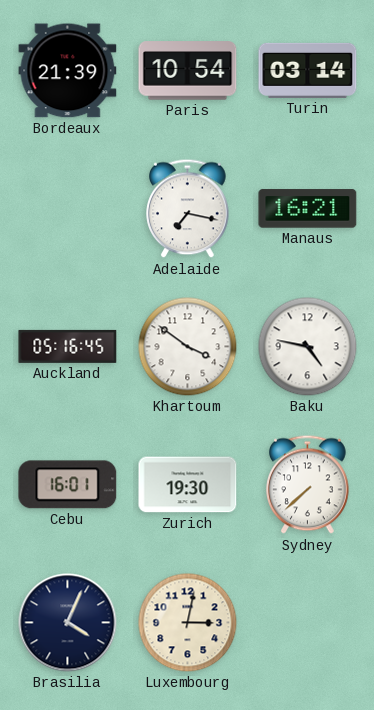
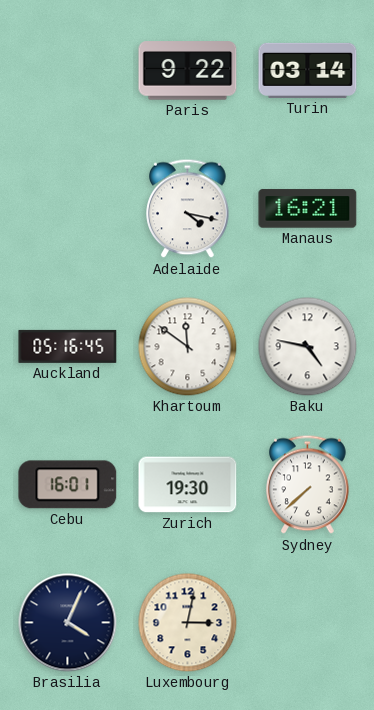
Bordeaux: 21:39 -> none
Paris: 10:54 -> 9:22
Adelaide: 7:17 -> 4:17
Khartoum: 3:51 -> 11:51
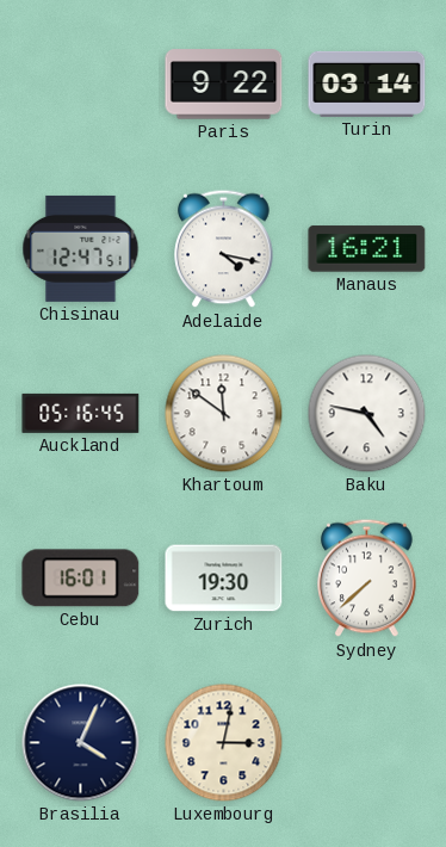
Chisinau: none -> 12:47
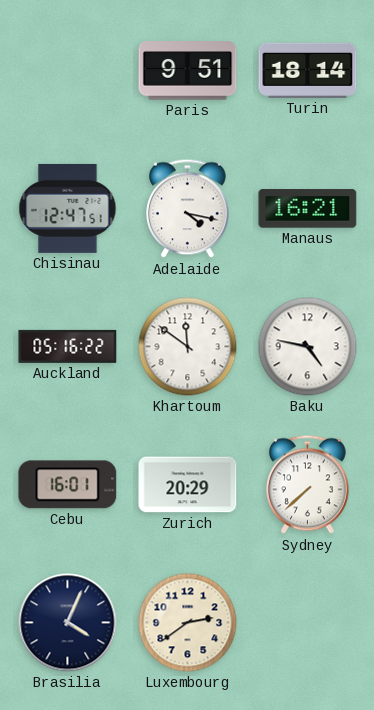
Paris: 9:22 -> 9:51
Turin: 03:14 -> 18:14
Auckland: 05:16:45 -> 05:16:22
Zurich: 19:30 -> 20:29
Luxembourg: 3:02 -> 2:39
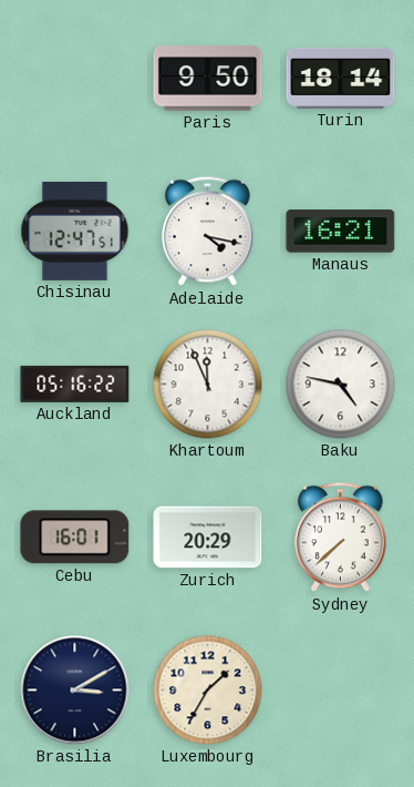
Paris: 9:51 -> 9:50
Khartoum: 11:51 -> 11:56
Brasilia: 4:04 -> 3:10
Luxembourg: 2:39 -> 1:35
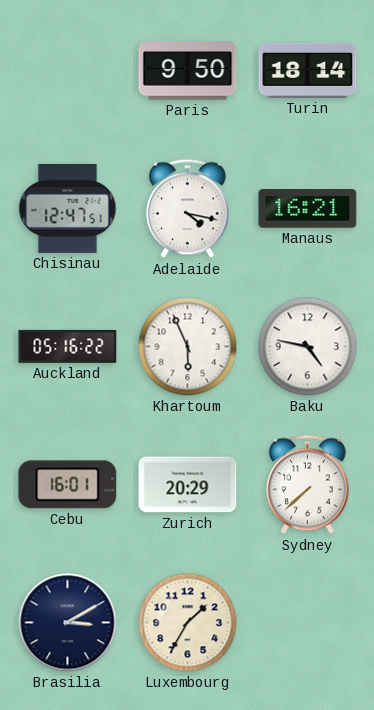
Khartoum: 11:56 -> 5:56
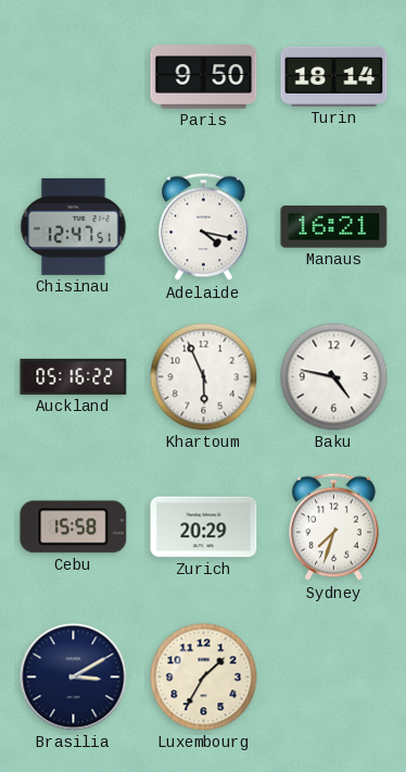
Cebu: 16:01 -> 15:58
Sydney: 7:38 -> 7:33
